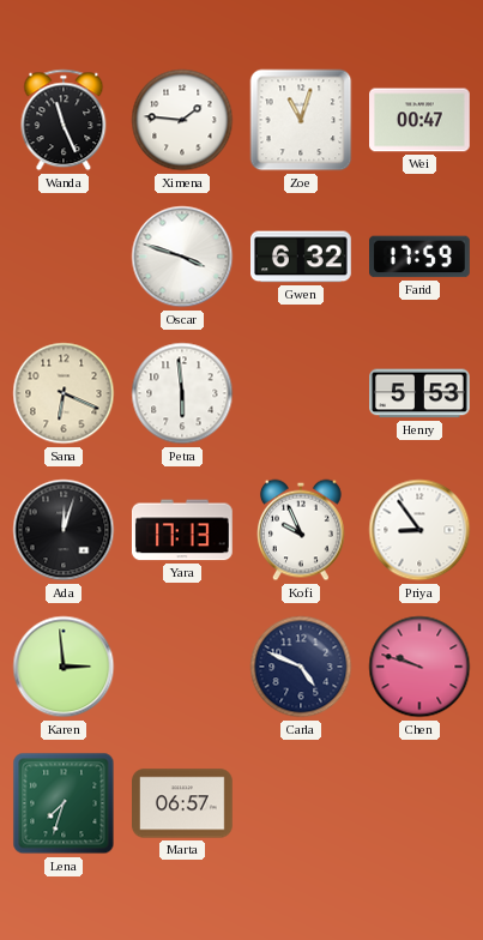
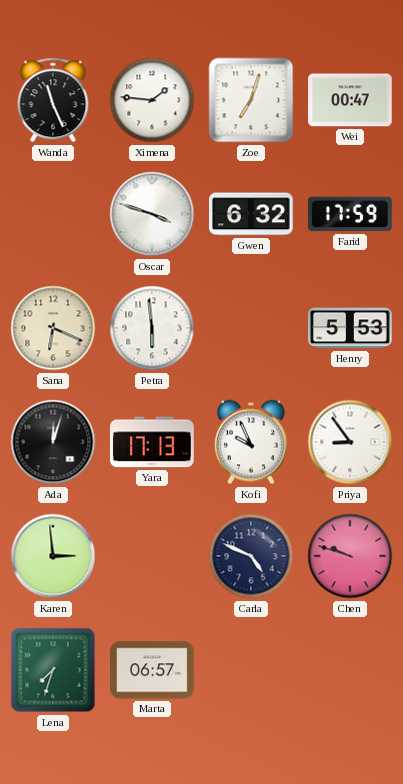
Zoe: 11:03 -> 7:03
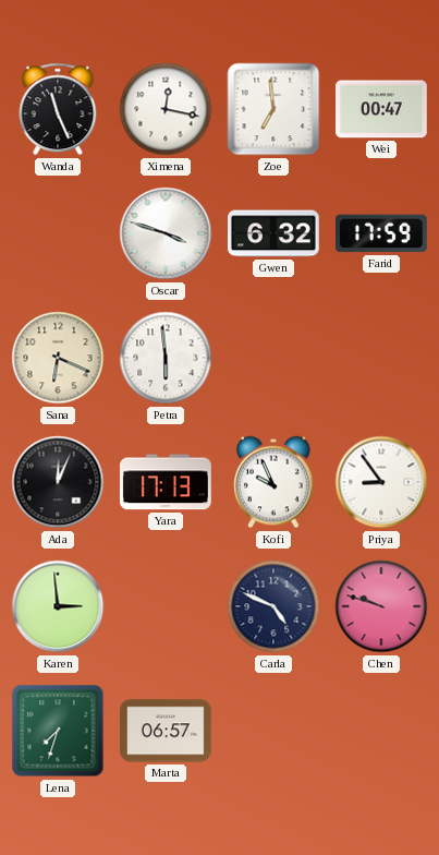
Ximena: 1:46 -> 12:17
Zoe: 7:03 -> 6:59
Henry: 5:53 -> none
Ada: 12:03 -> 12:04
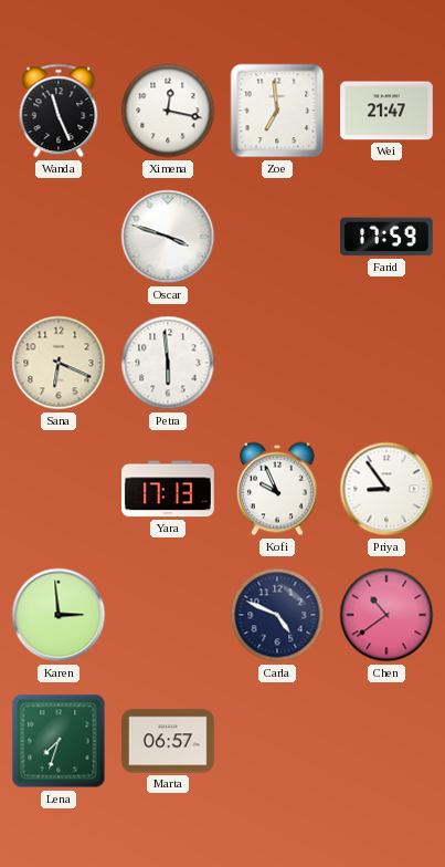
Wei: 00:47 -> 21:47
Gwen: 6:32 -> none
Ada: 12:04 -> none
Chen: 9:48 -> 10:39
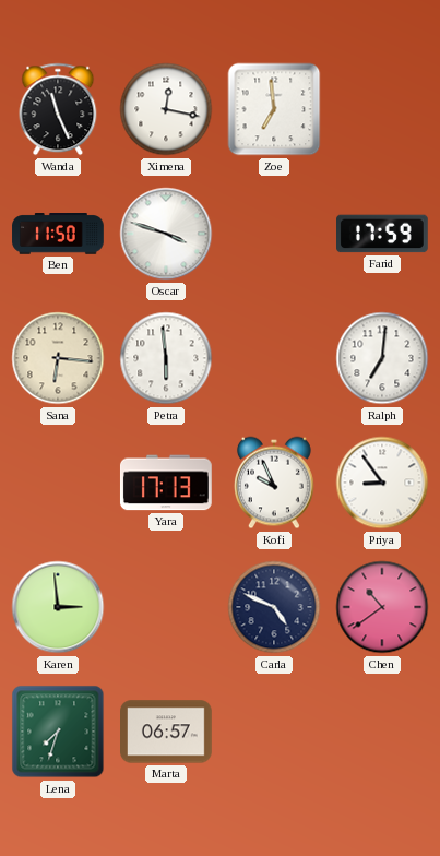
Wei: 21:47 -> none
Ben: none -> 11:50
Sana: 6:19 -> 6:16
Ralph: none -> 7:01
